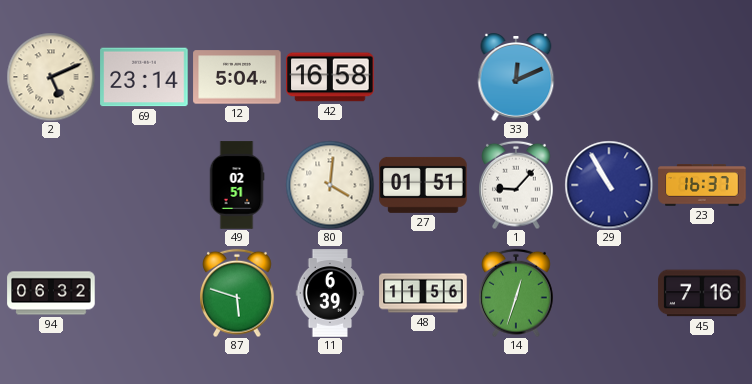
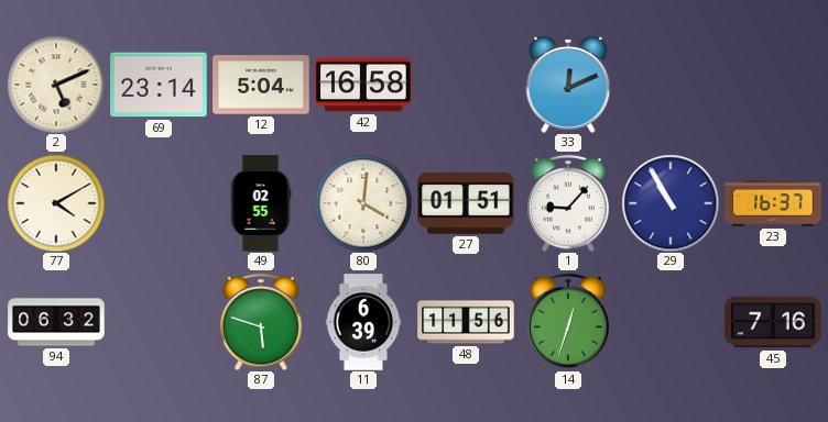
77: none -> 4:10
49: 02:51 -> 02:55
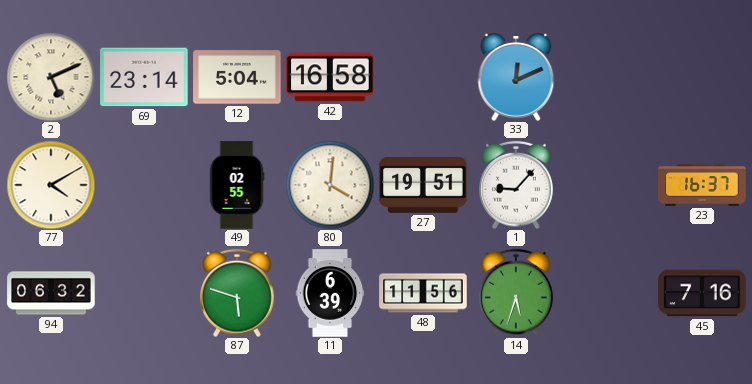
27: 01:51 -> 19:51
29: 10:55 -> none
14: 12:33 -> 5:33
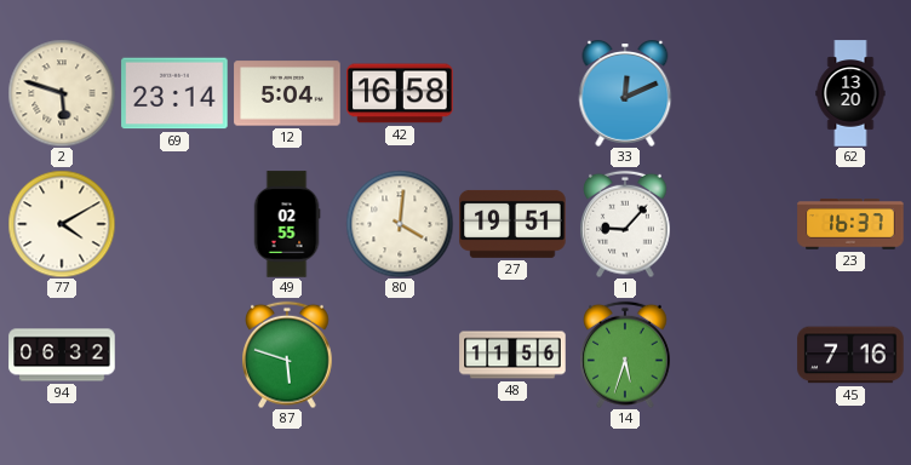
2: 5:11 -> 5:48
62: none -> 13:20
11: 6:39 -> none
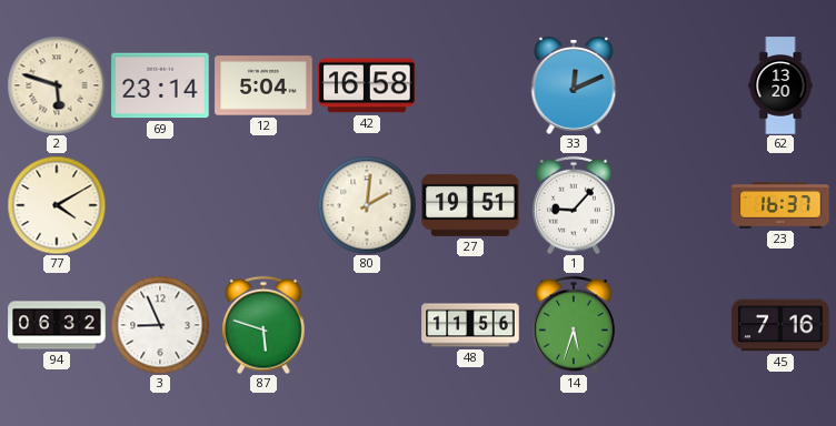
49: 02:55 -> none
80: 4:01 -> 2:01
3: none -> 8:56
